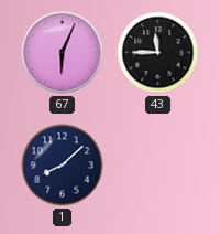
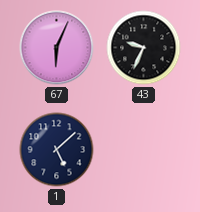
43: 11:45 -> 9:34
1: 8:08 -> 5:08
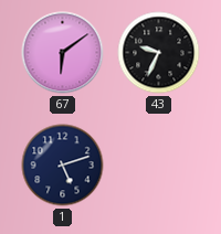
67: 6:04 -> 6:09
1: 5:08 -> 5:12
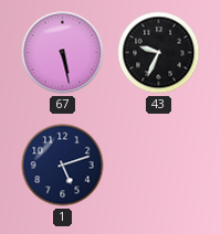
67: 6:09 -> 5:28
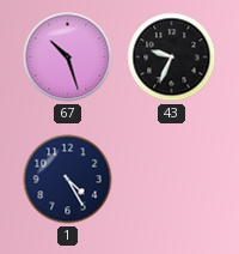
67: 5:28 -> 10:27
1: 5:12 -> 4:25
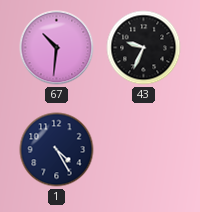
67: 10:27 -> 10:31
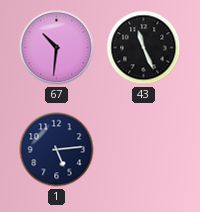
43: 9:34 -> 11:26
1: 4:25 -> 5:14
